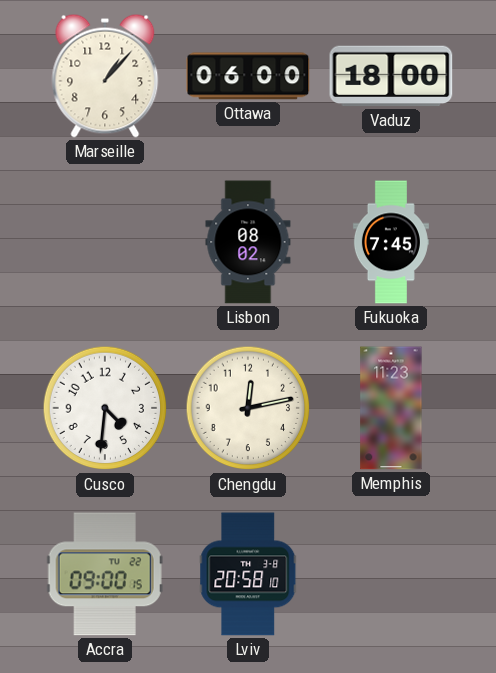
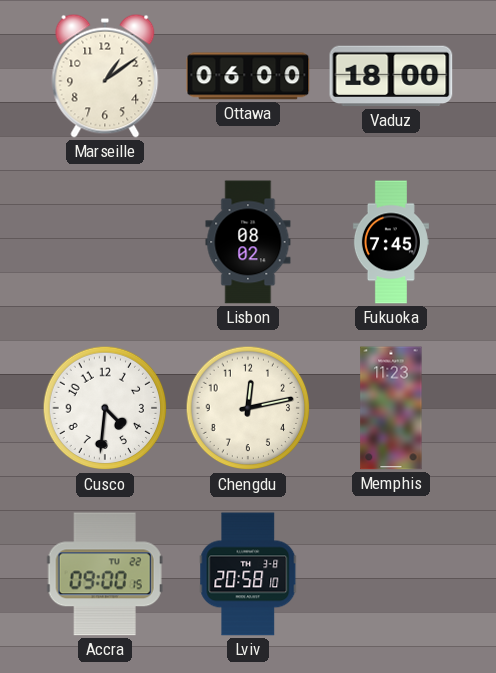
Marseille: 1:07 -> 1:09
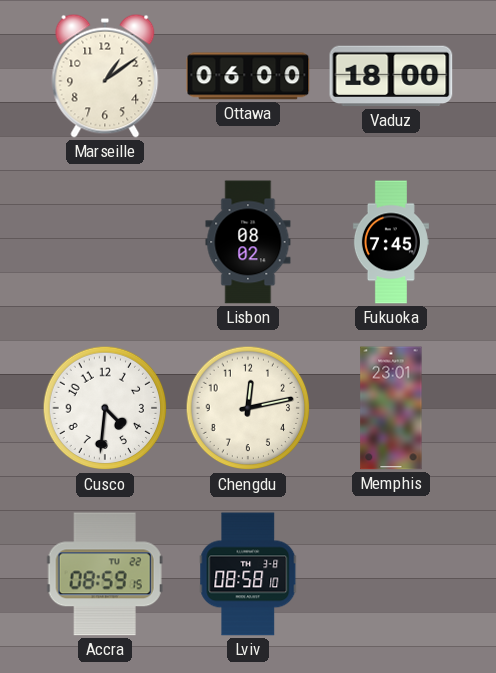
Memphis: 11:23 -> 23:01
Accra: 09:00 -> 08:59
Lviv: 20:58 -> 08:58
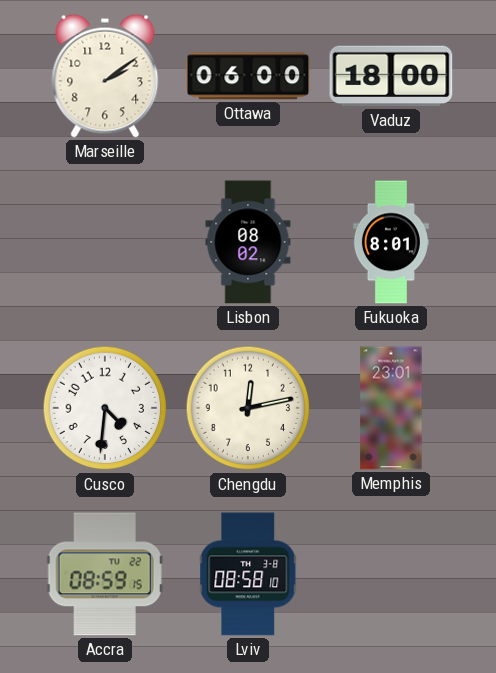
Marseille: 1:09 -> 2:09
Fukuoka: 7:45 -> 8:01
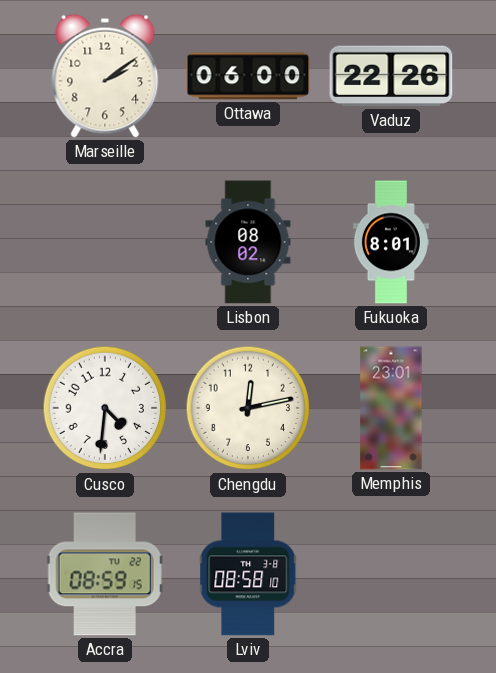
Vaduz: 18:00 -> 22:26
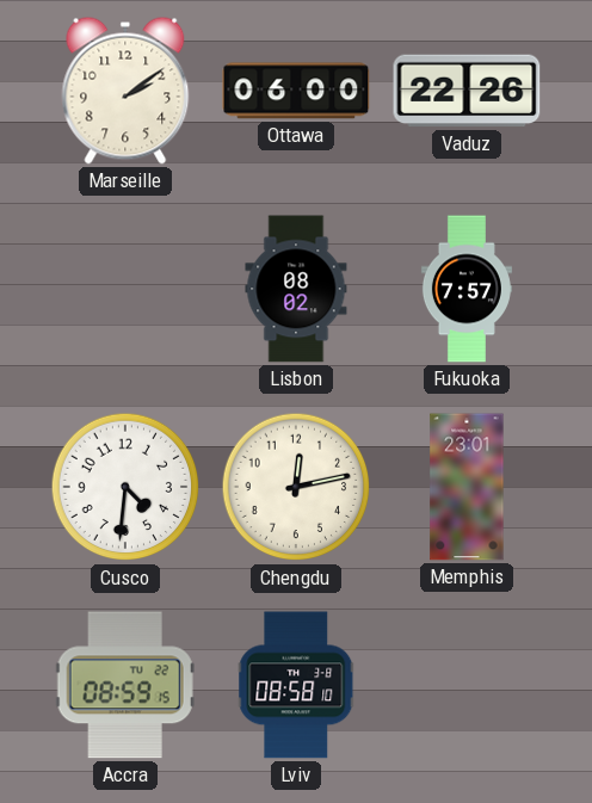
Fukuoka: 8:01 -> 7:57
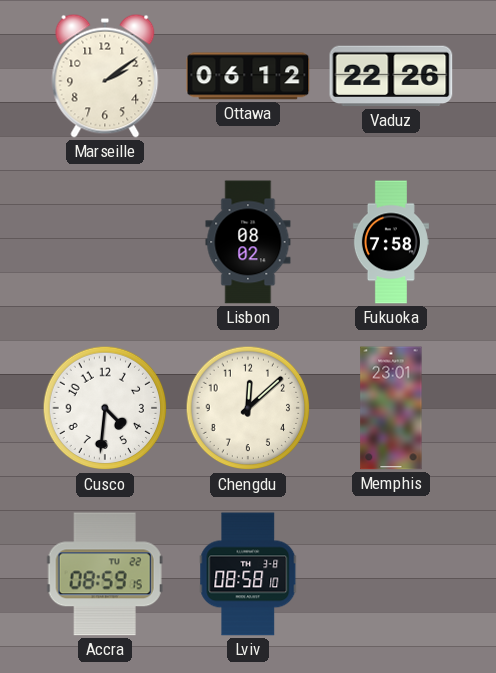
Ottawa: 06:00 -> 06:12
Fukuoka: 7:57 -> 7:58
Chengdu: 12:13 -> 12:08
